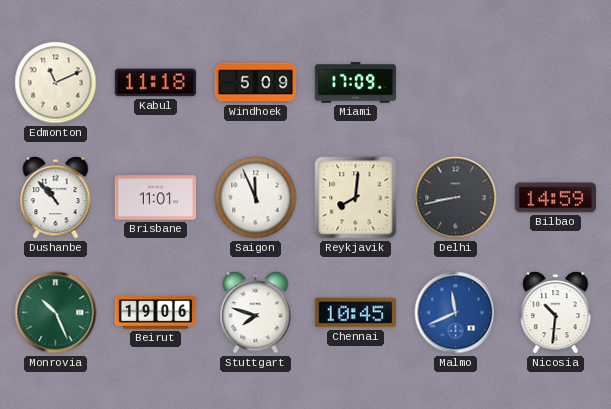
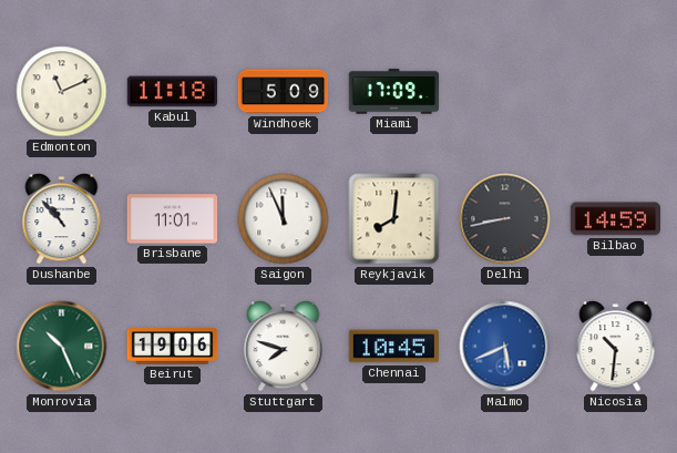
Malmo: 11:41 -> 5:41
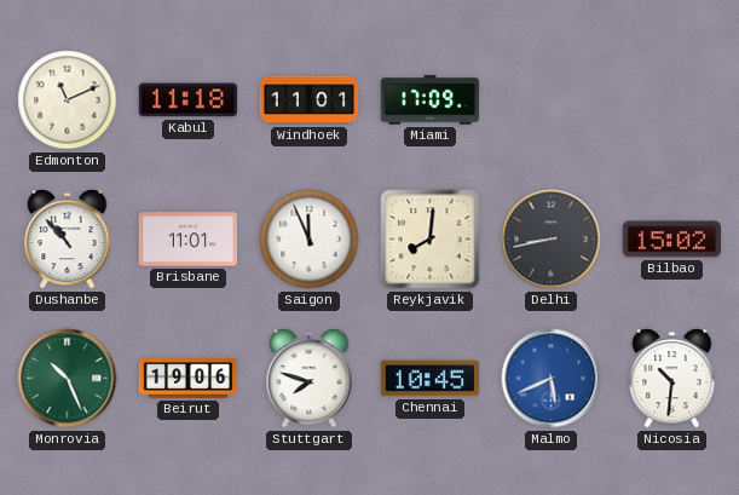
Windhoek: 5:09 -> 11:01
Bilbao: 14:59 -> 15:02
